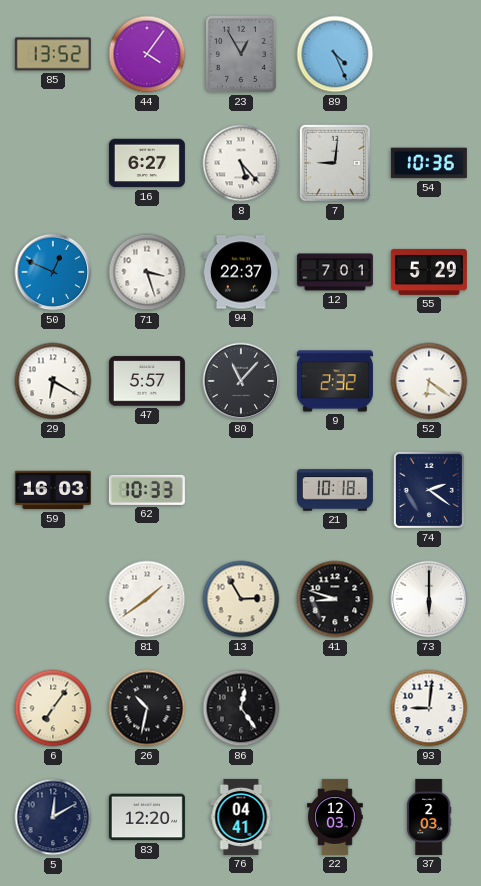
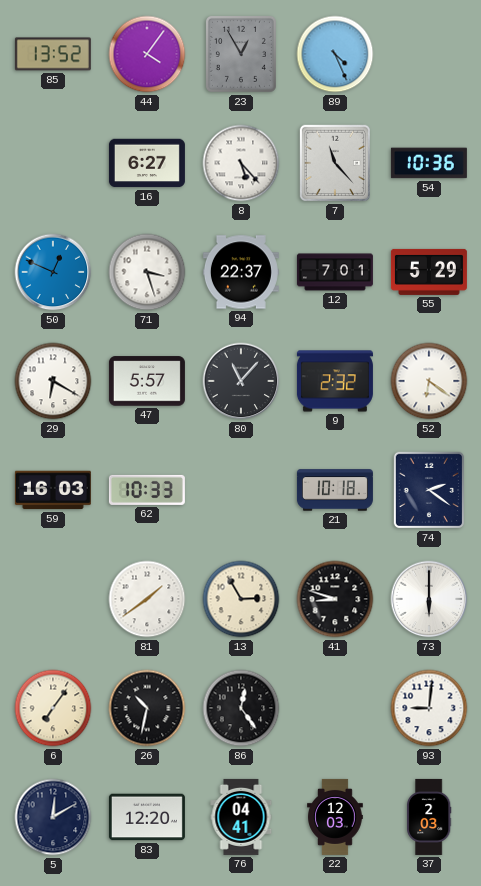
7: 9:01 -> 11:23
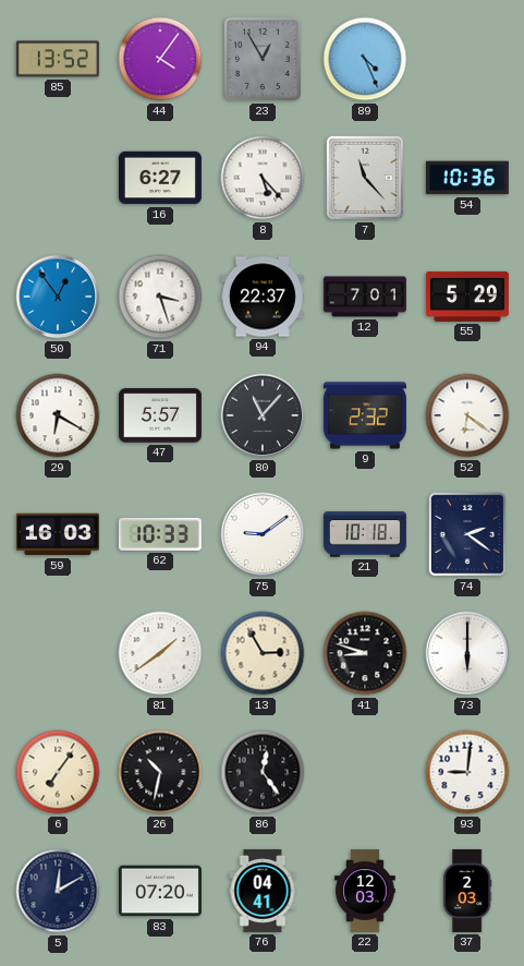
50: 12:49 -> 12:54
75: none -> 9:09
83: 12:20 -> 07:20
